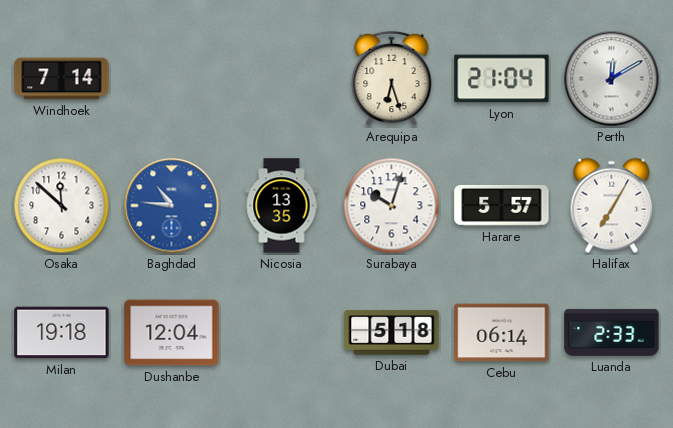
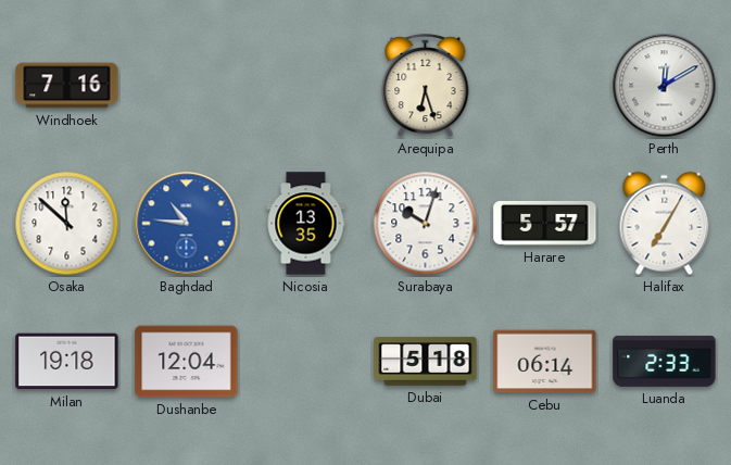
Windhoek: 7:14 -> 7:16
Lyon: 21:04 -> none
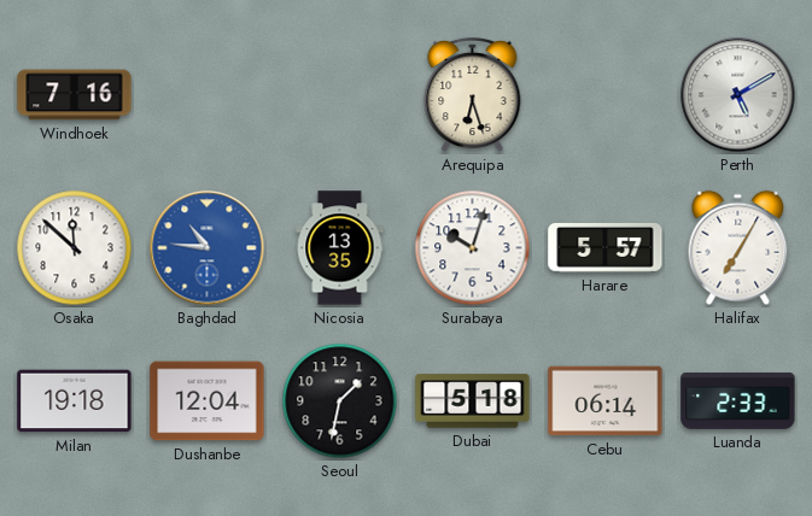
Perth: 12:10 -> 5:10
Seoul: none -> 1:32
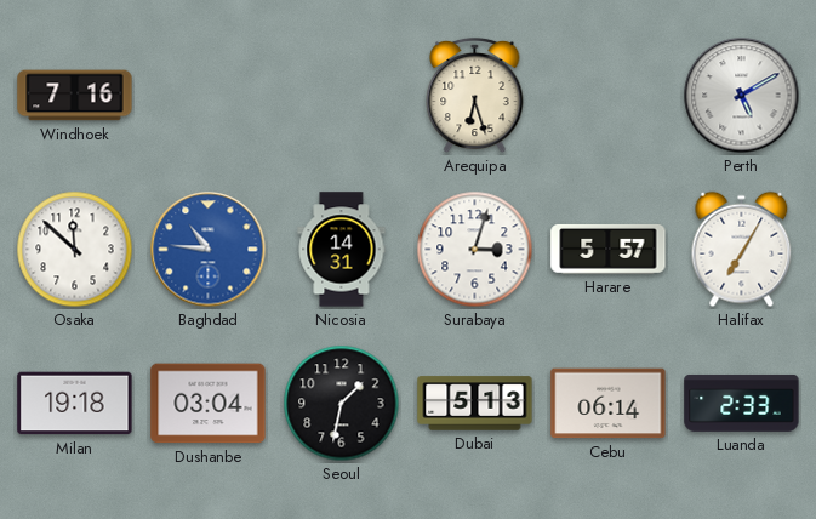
Nicosia: 13:35 -> 14:31
Surabaya: 10:03 -> 3:03
Dushanbe: 12:04 -> 03:04
Dubai: 5:18 -> 5:13
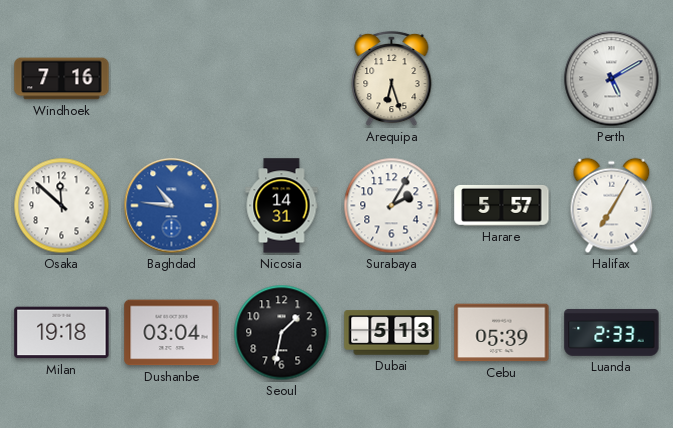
Surabaya: 3:03 -> 2:05
Cebu: 06:14 -> 05:39
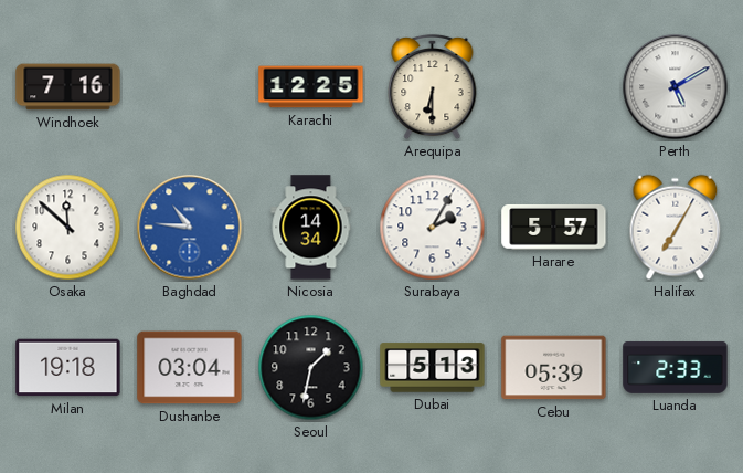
Karachi: none -> 12:25
Arequipa: 6:27 -> 6:30
Nicosia: 14:31 -> 14:34
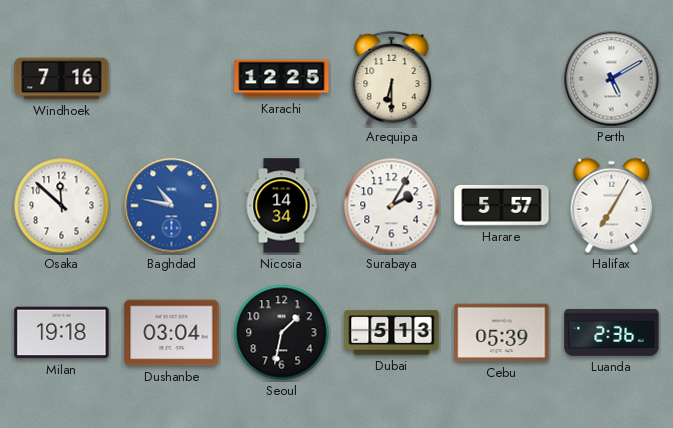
Baghdad: 10:46 -> 10:47
Luanda: 2:33 -> 2:36
